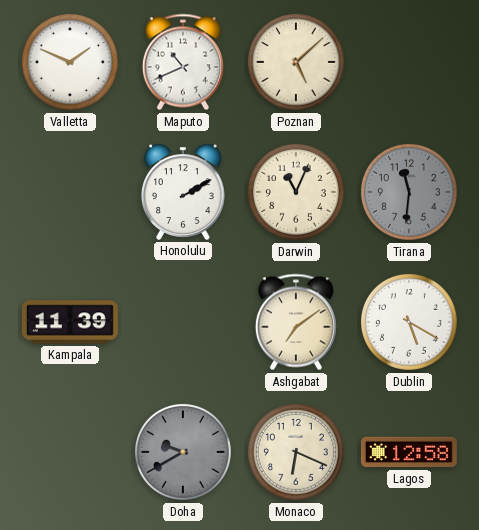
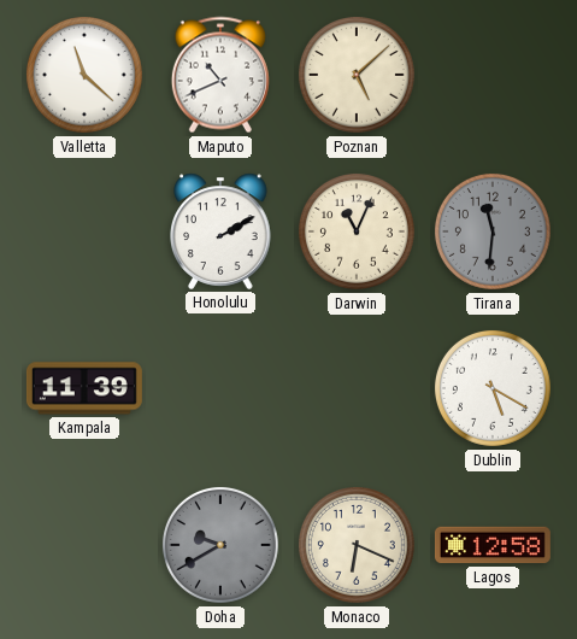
Valletta: 1:49 -> 11:22
Ashgabat: 7:09 -> none
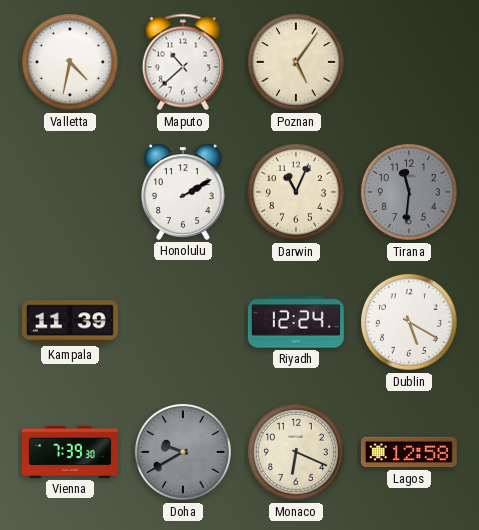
Valletta: 11:22 -> 4:32
Maputo: 10:41 -> 10:38
Poznan: 5:08 -> 5:06
Riyadh: none -> 12:24
Vienna: none -> 7:39
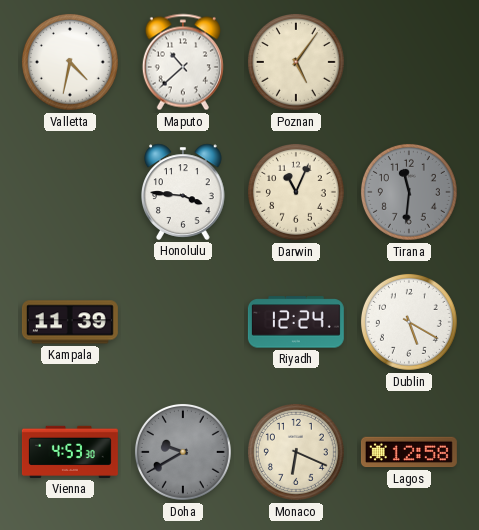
Honolulu: 2:10 -> 3:46
Vienna: 7:39 -> 4:53
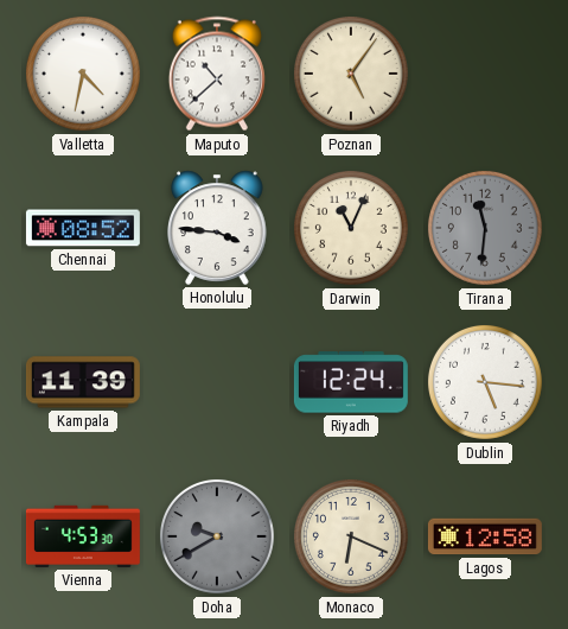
Chennai: none -> 08:52
Dublin: 5:20 -> 5:16
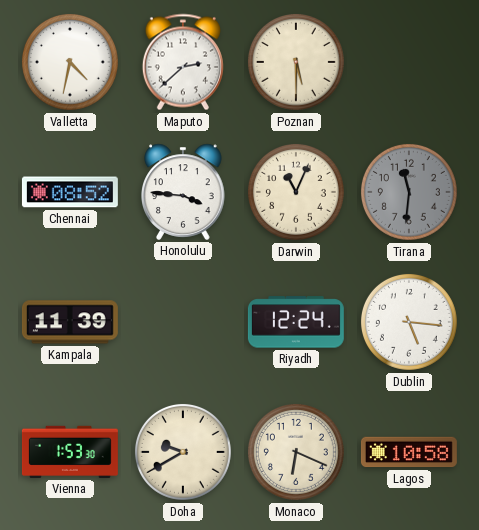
Maputo: 10:38 -> 2:38
Poznan: 5:06 -> 5:30
Vienna: 4:53 -> 1:53
Doha dial: grey -> cream
Lagos: 12:58 -> 10:58
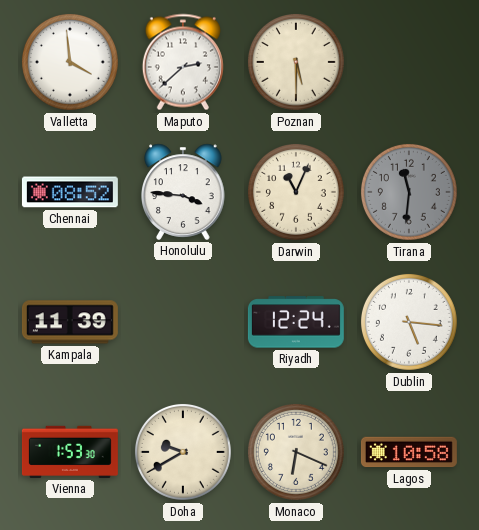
Valletta: 4:32 -> 3:59
